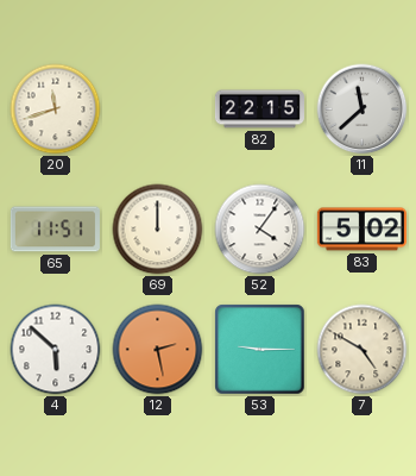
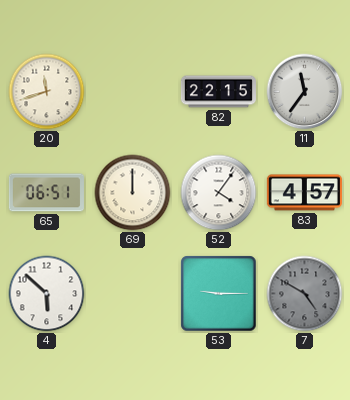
11: 11:38 -> 11:36
65: 11:51 -> 06:51
83: 5:02 -> 4:57
12: 2:28 -> none
7 dial: cream -> grey
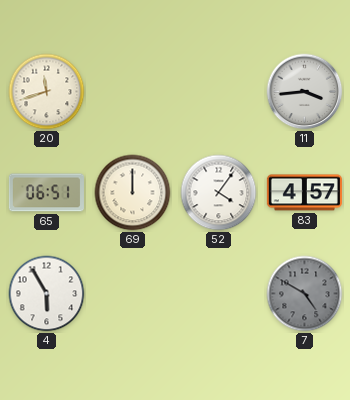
82: 22:15 -> none
11: 11:36 -> 3:44
4: 5:52 -> 5:55
53: 9:15 -> none
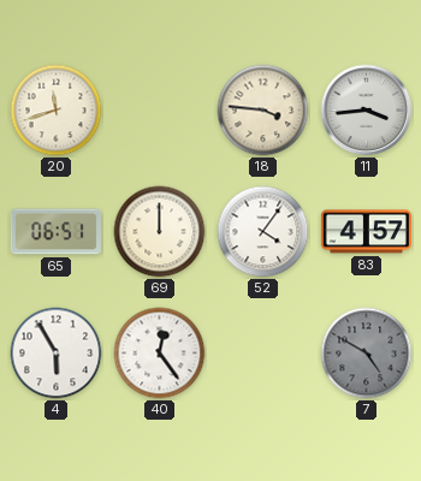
18: none -> 3:46
40: none -> 12:24
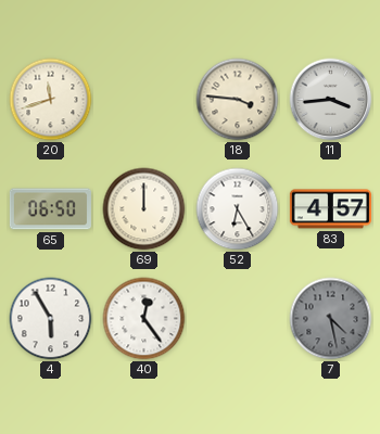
65: 06:51 -> 06:50
52: 4:06 -> 6:25
7: 4:50 -> 4:28
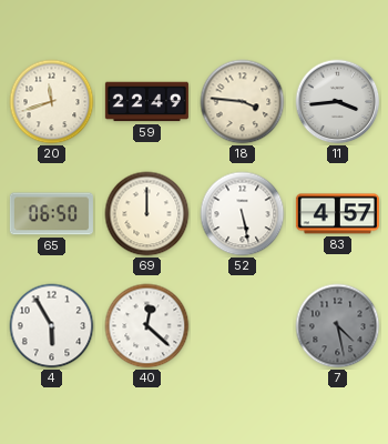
59: none -> 22:49
52: 6:25 -> 5:28
40: 12:24 -> 12:22
